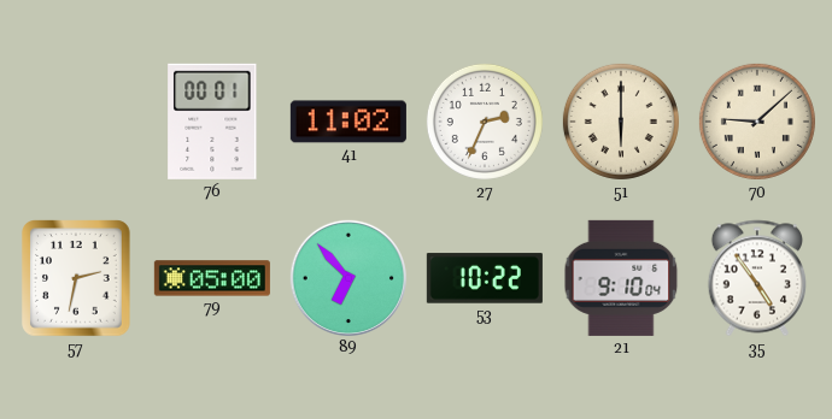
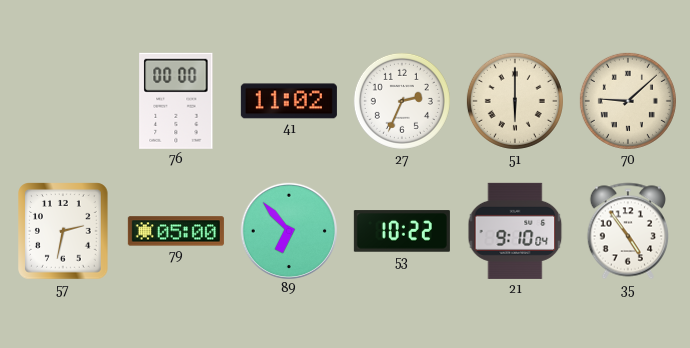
76: 00:01 -> 00:00
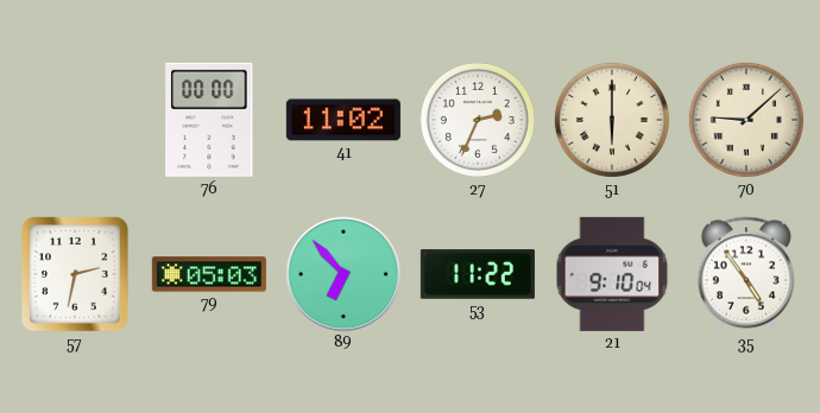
79: 05:00 -> 05:03
53: 10:22 -> 11:22
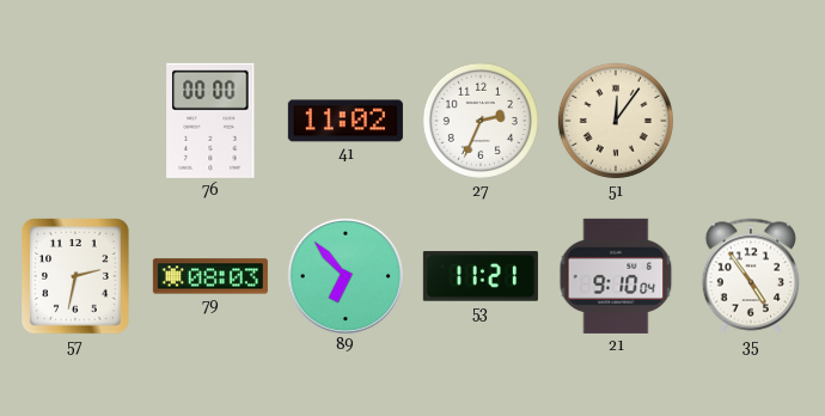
51: 6:00 -> 12:06
70: 9:08 -> none
79: 05:03 -> 08:03
53: 11:22 -> 11:21
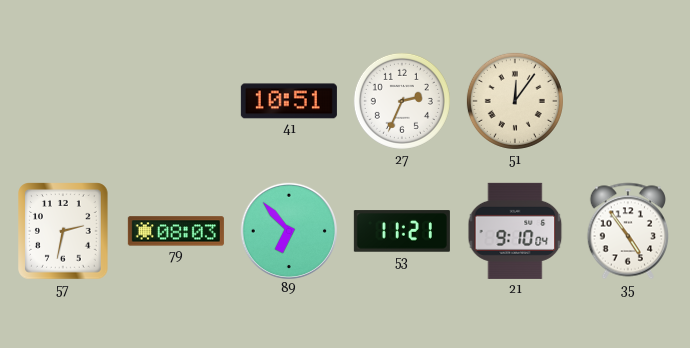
76: 00:00 -> none
41: 11:02 -> 10:51
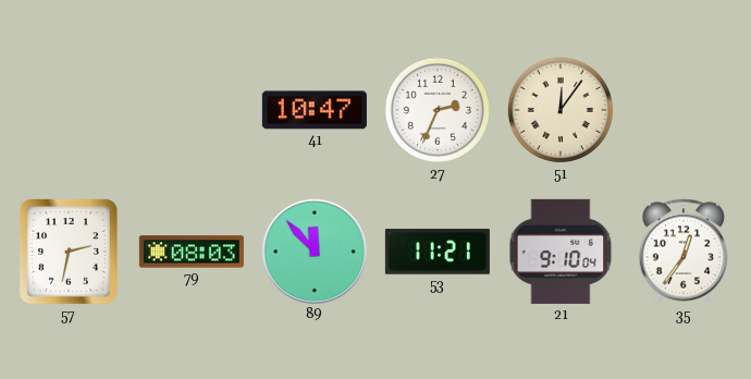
41: 10:51 -> 10:47
89: 6:53 -> 11:53
35: 4:54 -> 12:36
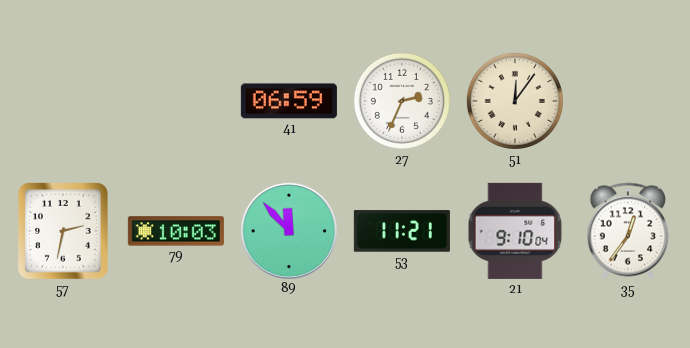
41: 10:47 -> 06:59
79: 08:03 -> 10:03
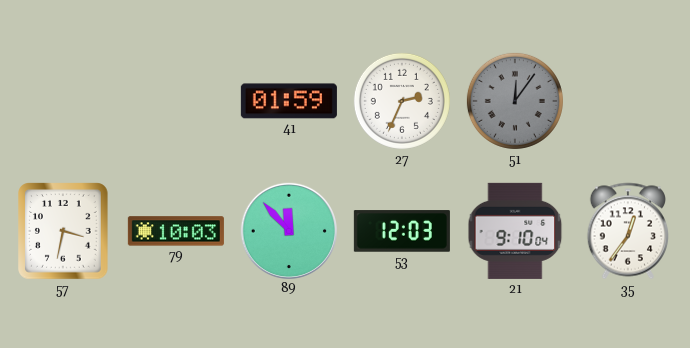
41: 06:59 -> 01:59
51 dial: cream -> grey
57: 2:32 -> 3:32
53: 11:21 -> 12:03
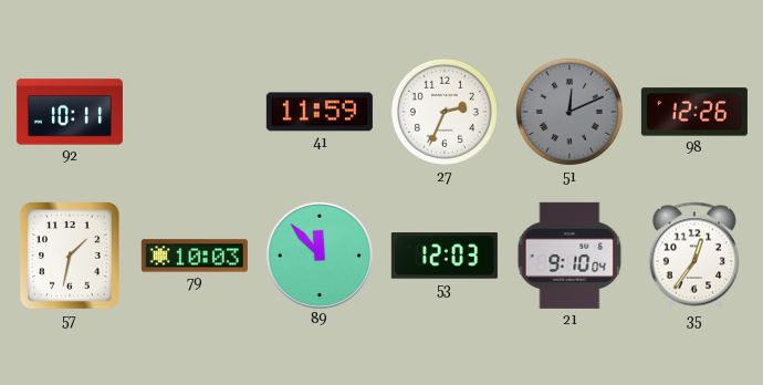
92: none -> 10:11
41: 01:59 -> 11:59
51: 12:06 -> 12:11
98: none -> 12:26
57: 3:32 -> 1:32
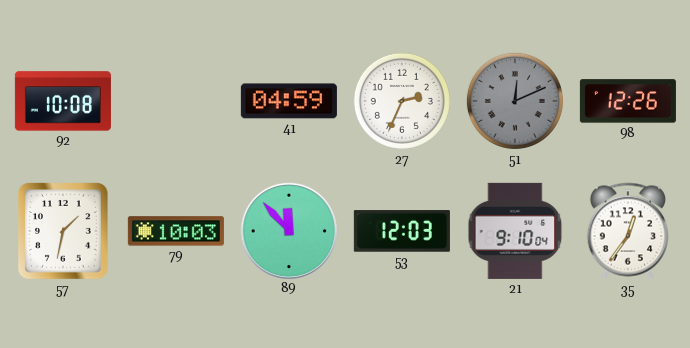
92: 10:11 -> 10:08
41: 11:59 -> 04:59
